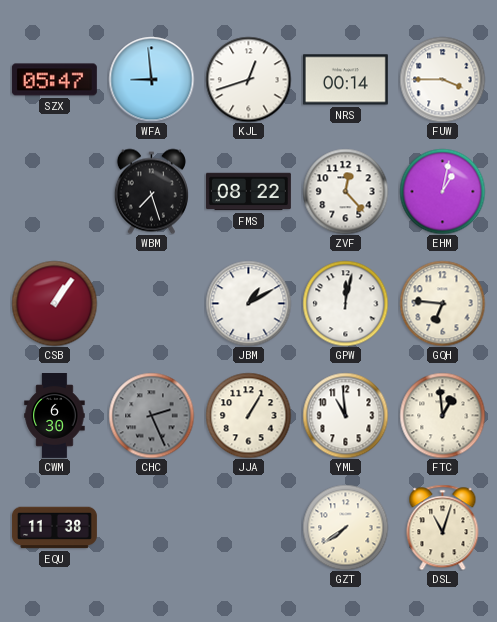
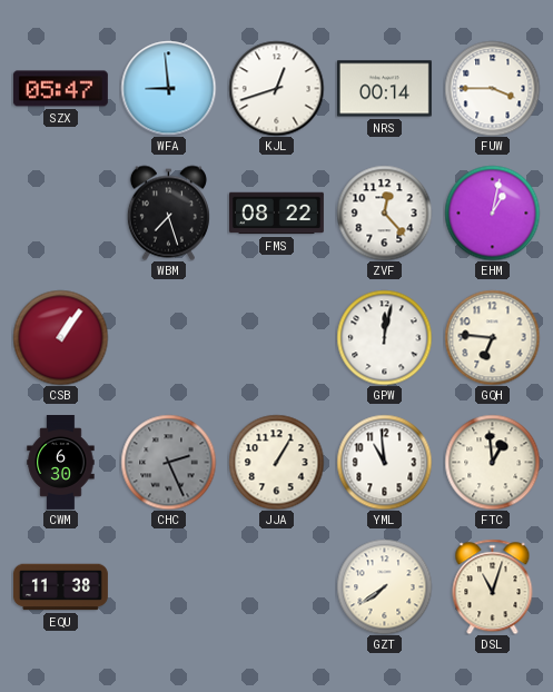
JBM: 1:10 -> none
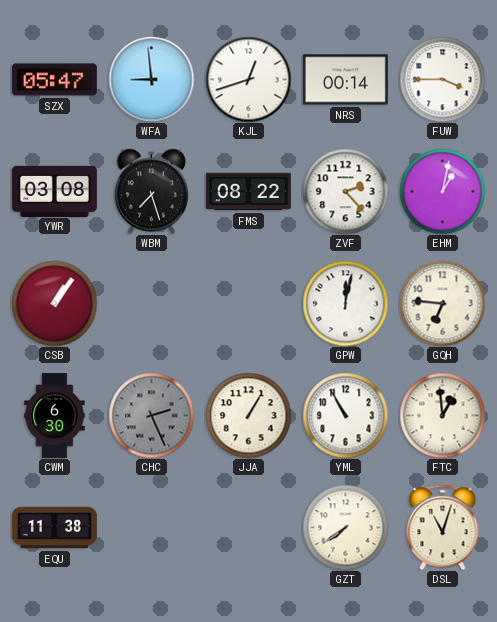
YWR: none -> 03:08
ZVF: 12:23 -> 2:23
YML: 10:59 -> 10:55
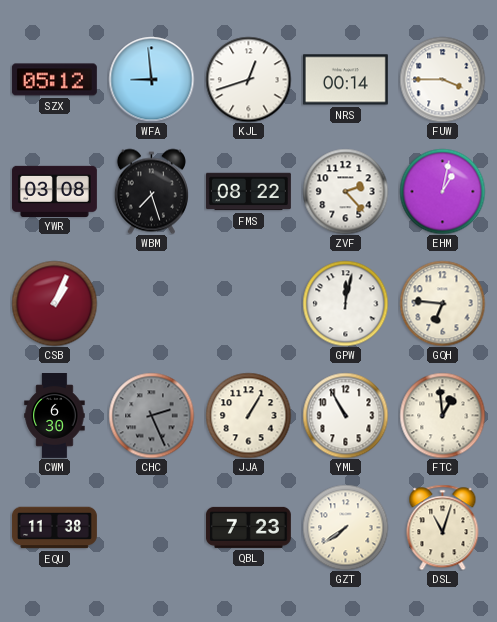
SZX: 05:47 -> 05:12
CSB: 1:06 -> 1:04
QBL: none -> 7:23
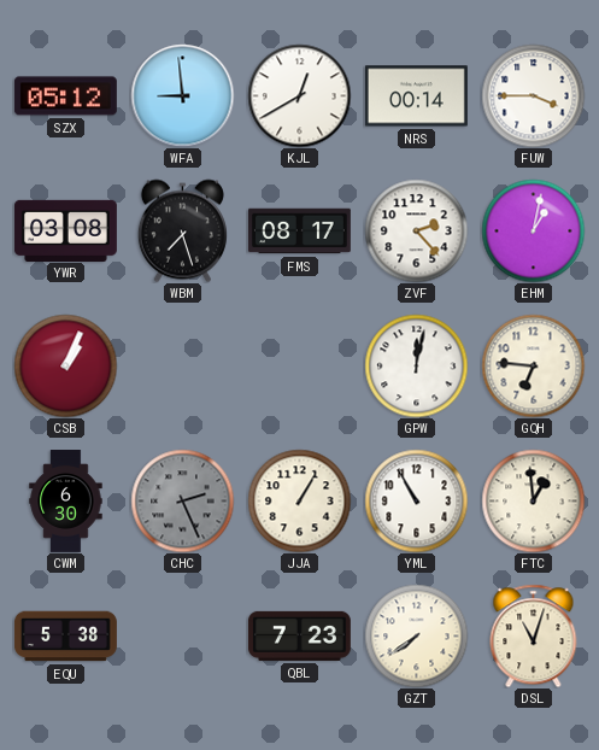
KJL: 12:42 -> 12:40
FMS: 08:22 -> 08:17
EQU: 11:38 -> 5:38
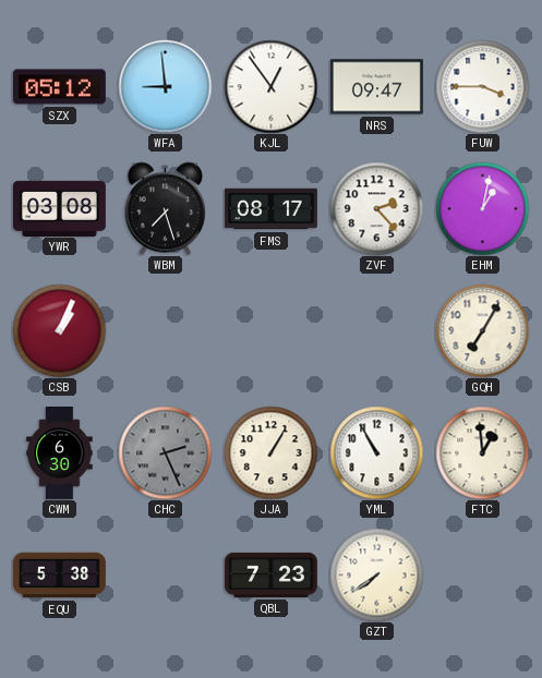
KJL: 12:40 -> 12:54
NRS: 00:14 -> 09:47
GPW: 12:02 -> none
GQH: 6:46 -> 7:05
DSL: 11:03 -> none
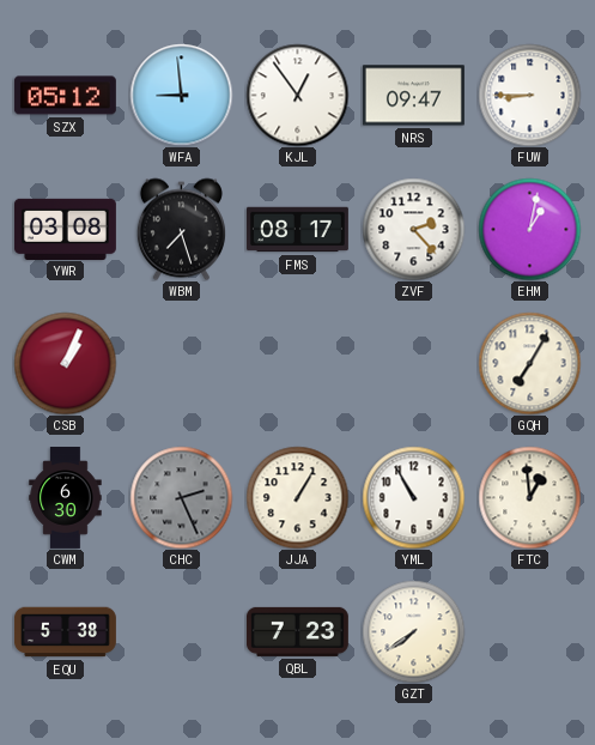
FUW: 3:45 -> 8:45
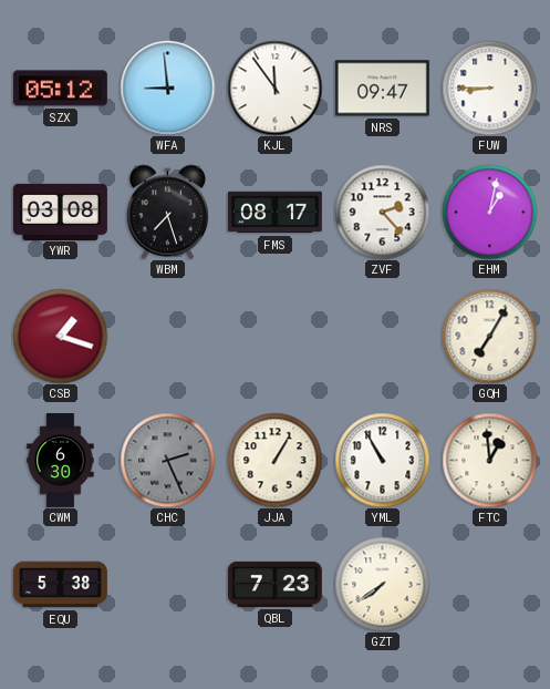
KJL: 12:54 -> 11:54
CSB: 1:04 -> 1:18
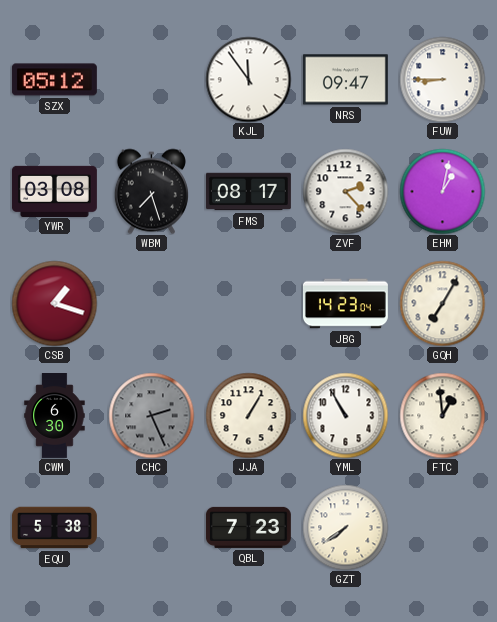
WFA: 8:59 -> none
JBG: none -> 14:23
